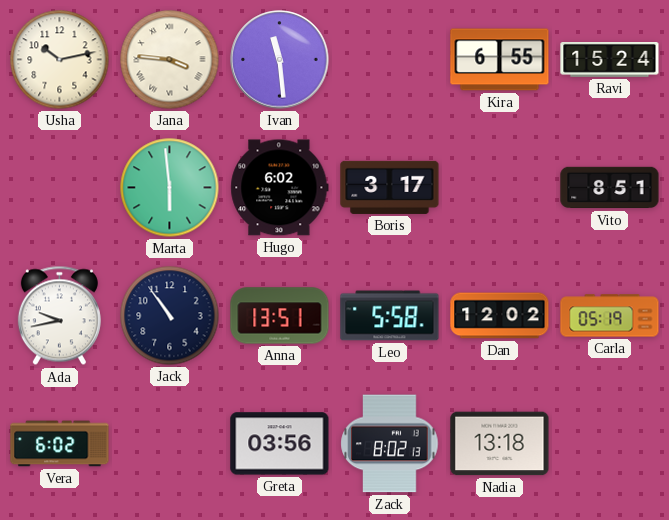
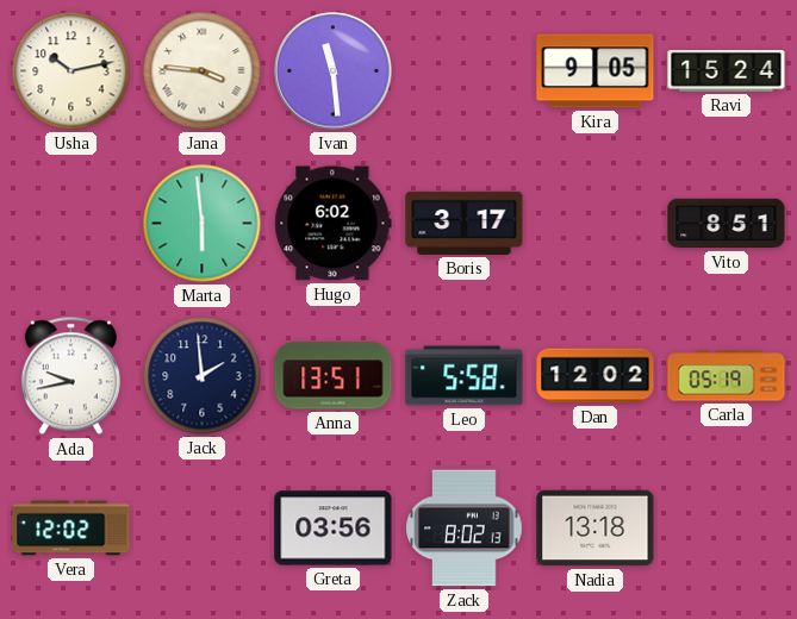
Kira: 6:55 -> 9:05
Jack: 10:54 -> 1:59
Vera: 6:02 -> 12:02
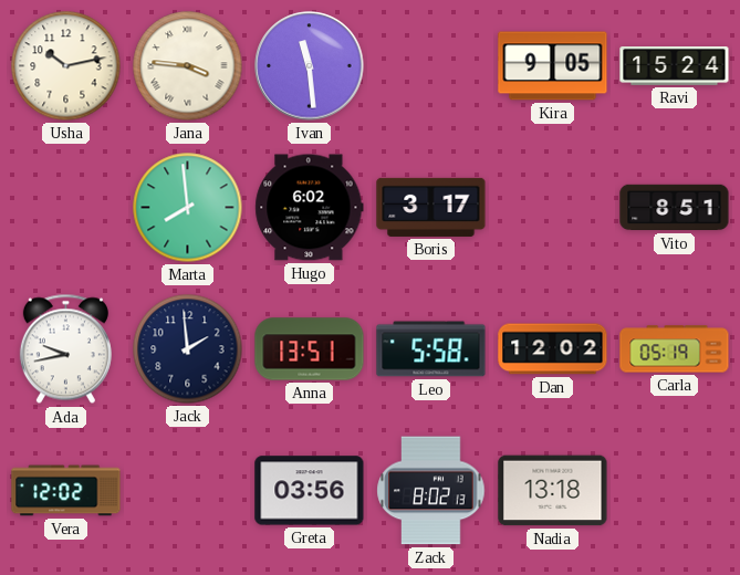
Marta: 5:59 -> 7:59
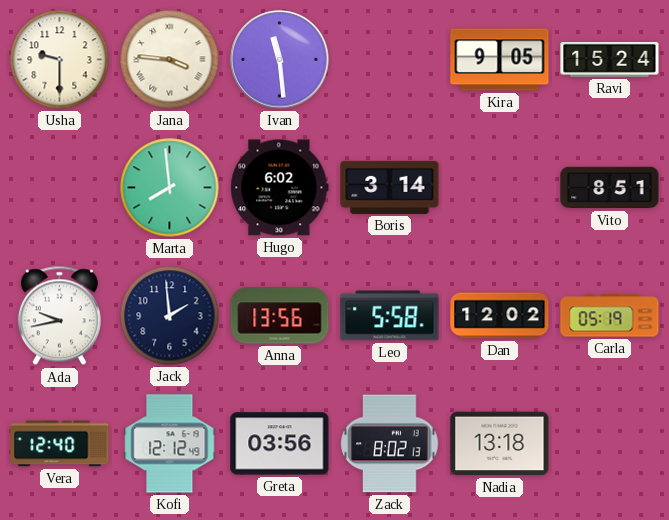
Usha: 10:13 -> 9:30
Boris: 3:17 -> 3:14
Anna: 13:51 -> 13:56
Vera: 12:02 -> 12:40
Kofi: none -> 12:12
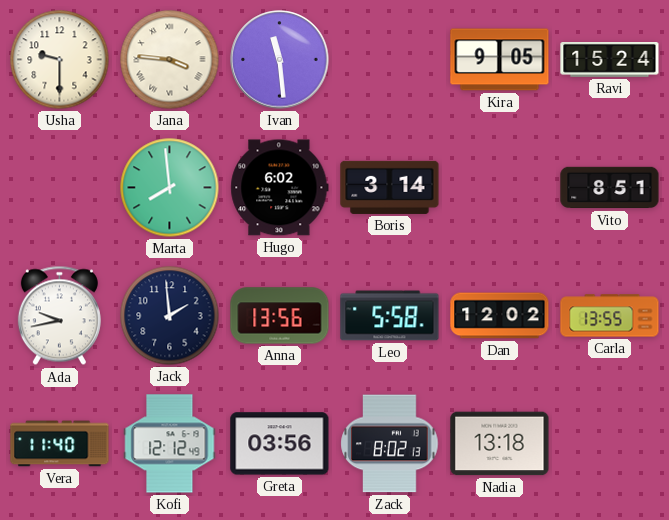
Carla: 05:19 -> 13:55
Vera: 12:40 -> 11:40
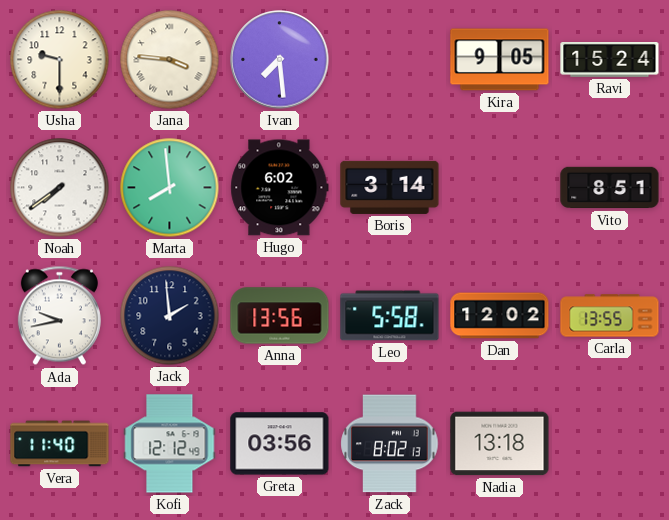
Ivan: 11:29 -> 7:29
Noah: none -> 7:39
